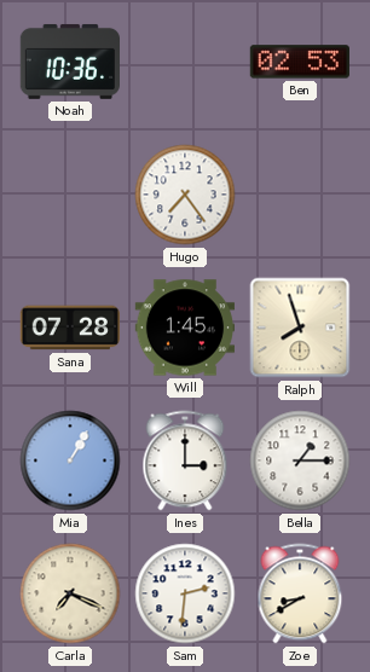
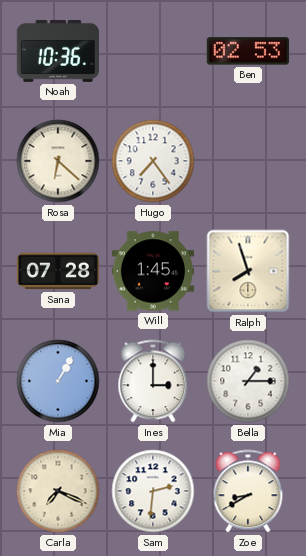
Rosa: none -> 6:22
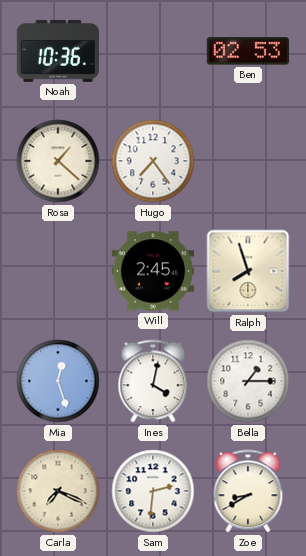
Rosa: 6:22 -> 1:22
Sana: 07:28 -> none
Will: 1:45 -> 2:45
Mia: 1:05 -> 12:27
Ines: 3:00 -> 4:02
